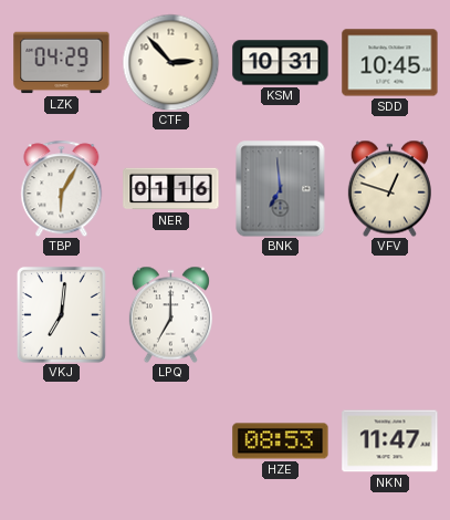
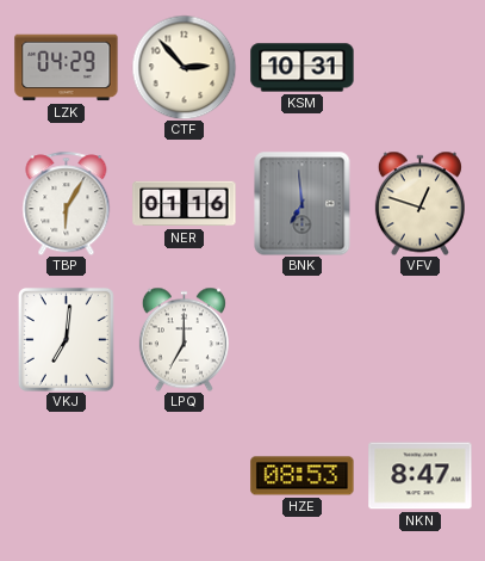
SDD: 10:45 -> none
NKN: 11:47 -> 8:47
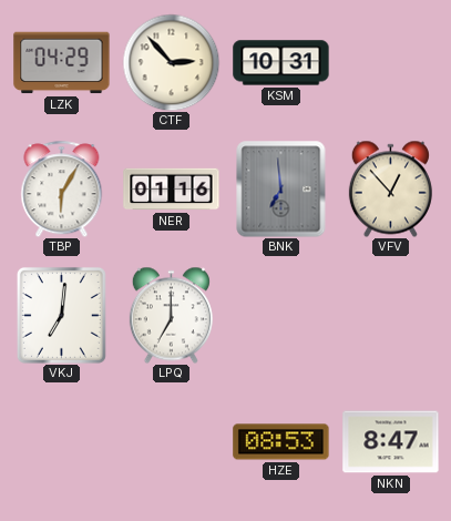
VFV: 12:48 -> 12:53
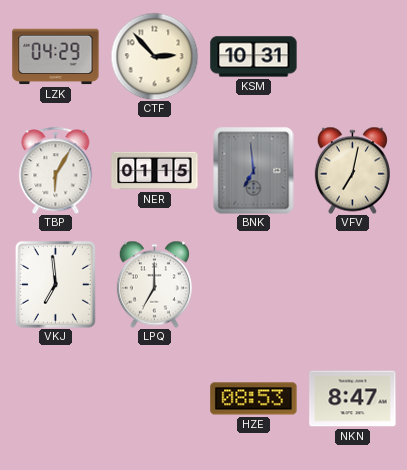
NER: 01:16 -> 01:15
VFV: 12:53 -> 7:02
VKJ: 7:01 -> 6:59
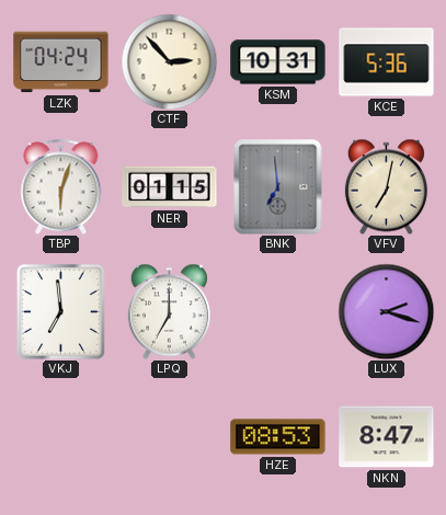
LZK: 04:29 -> 04:24
KCE: none -> 5:36
TBP: 6:05 -> 6:03
LUX: none -> 2:18
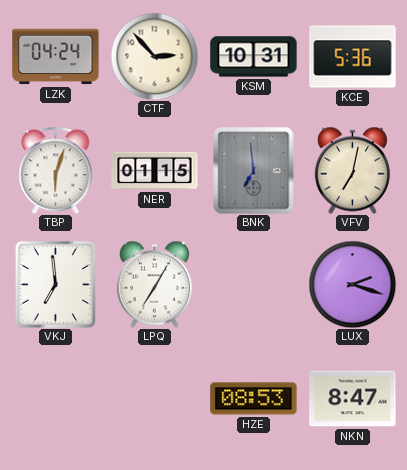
LPQ: 7:00 -> 7:05
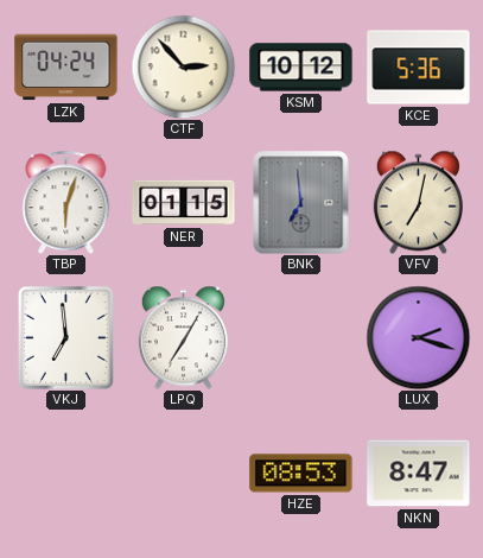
KSM: 10:31 -> 10:12
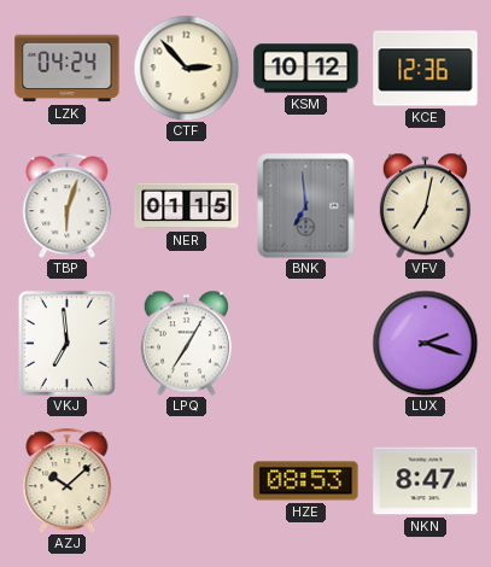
KCE: 5:36 -> 12:36
AZJ: none -> 10:08
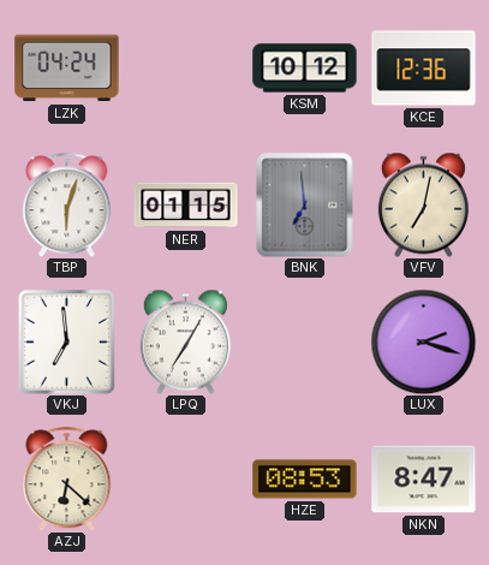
CTF: 2:53 -> none
AZJ: 10:08 -> 6:22
